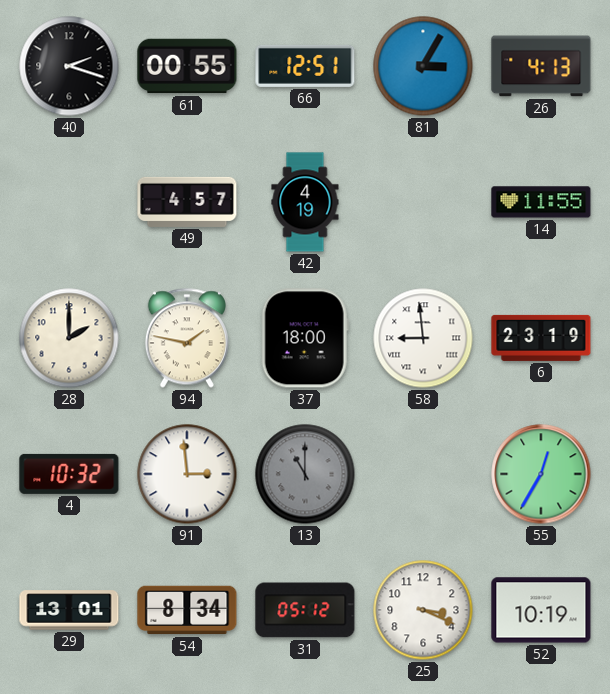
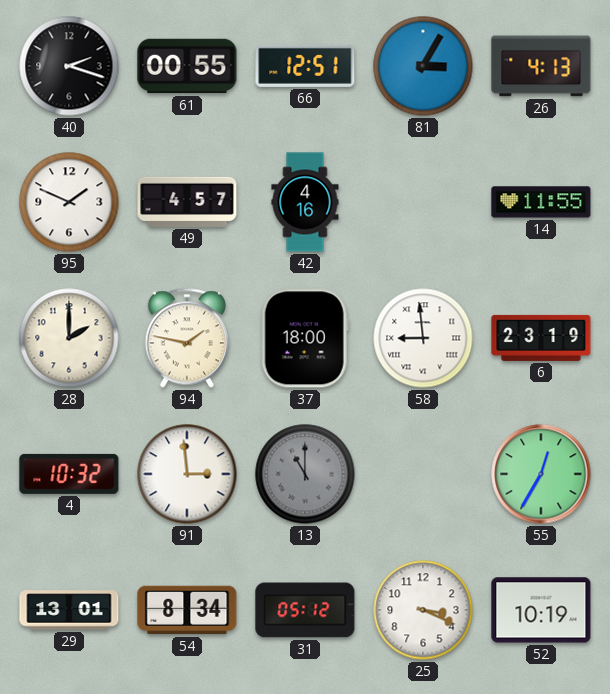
95: none -> 1:49
42: 4:19 -> 4:16
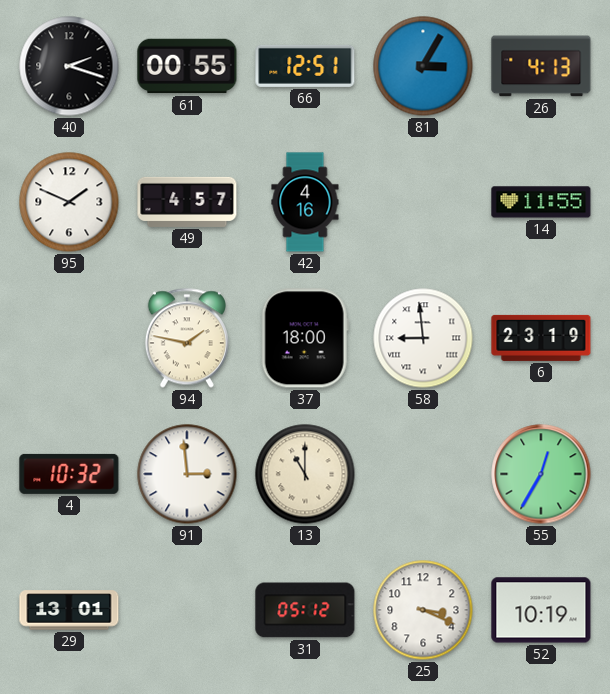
28: 2:00 -> none
13 dial: grey -> cream
54: 8:34 -> none
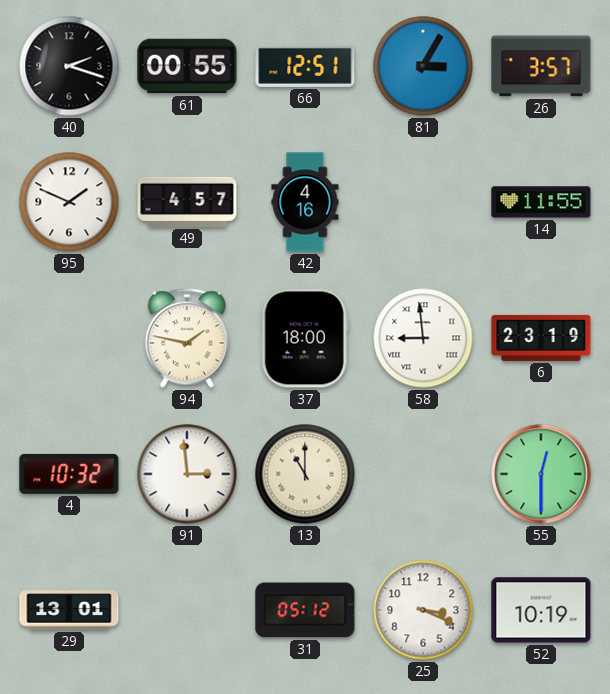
26: 4:13 -> 3:57
55: 12:35 -> 12:30
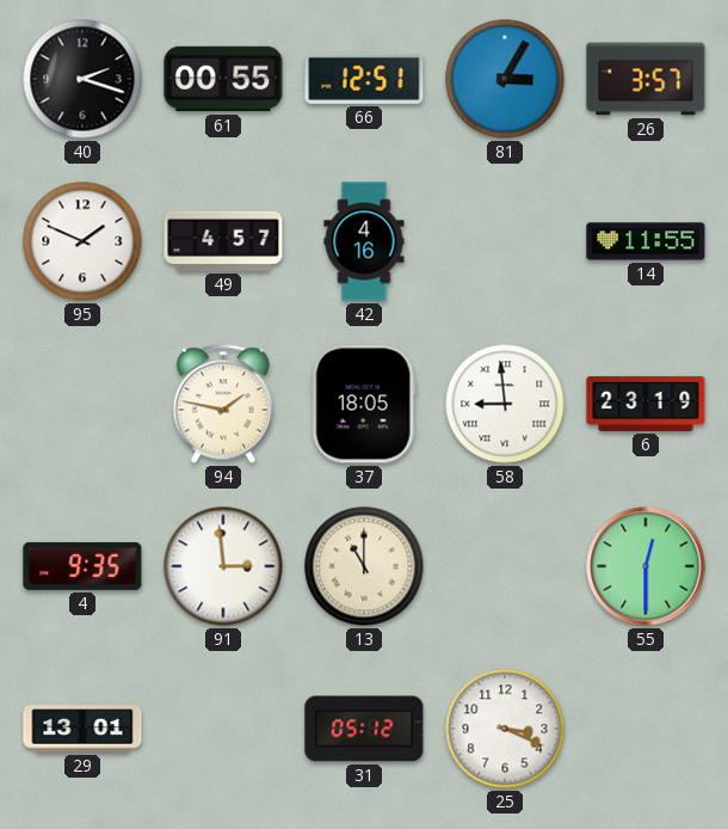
37: 18:00 -> 18:05
4: 10:32 -> 9:35
52: 10:19 -> none
